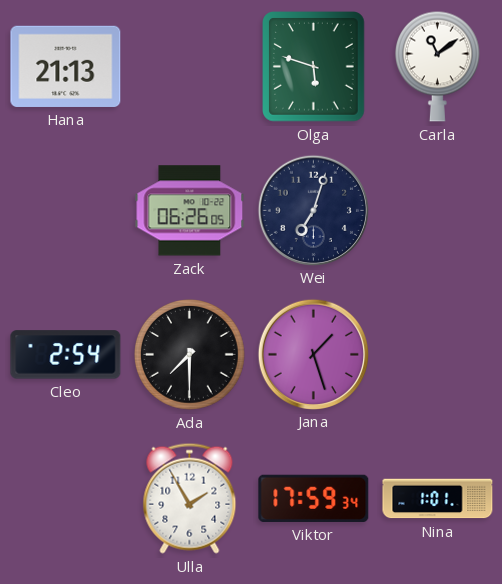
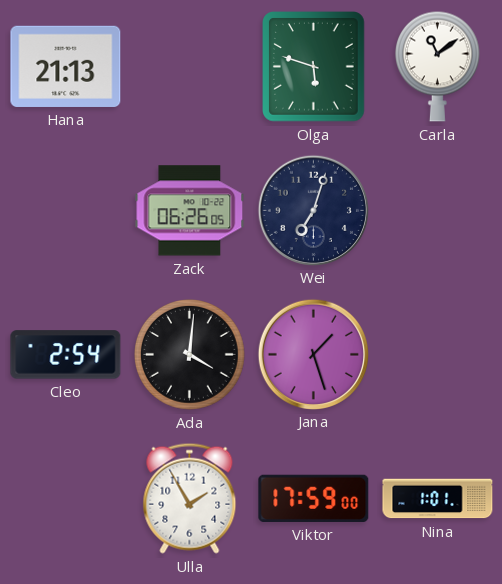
Ada: 7:30 -> 4:01
Viktor: 17:59:34 -> 17:59:00
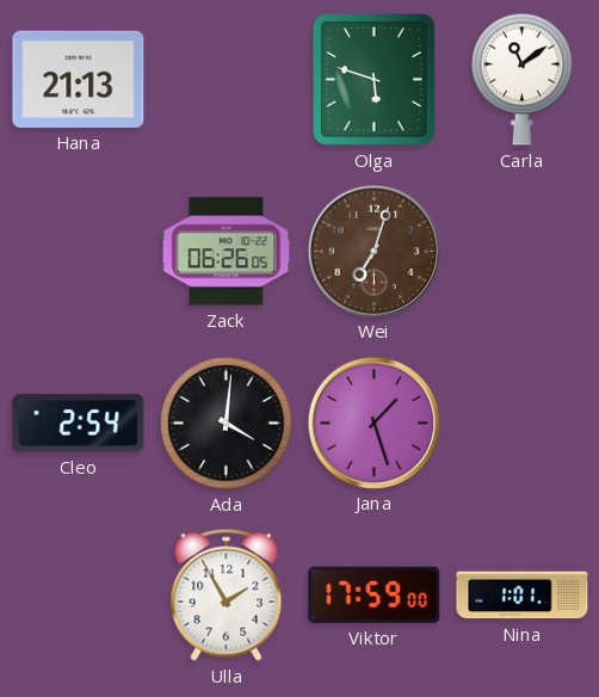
Wei dial: navy -> brown
